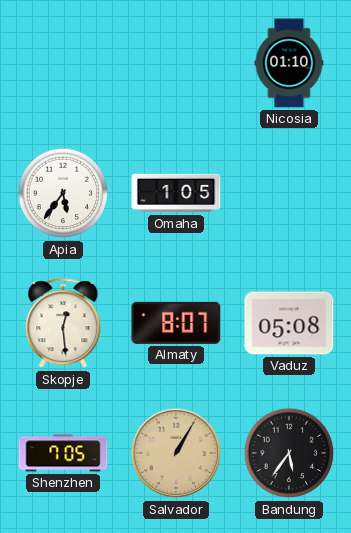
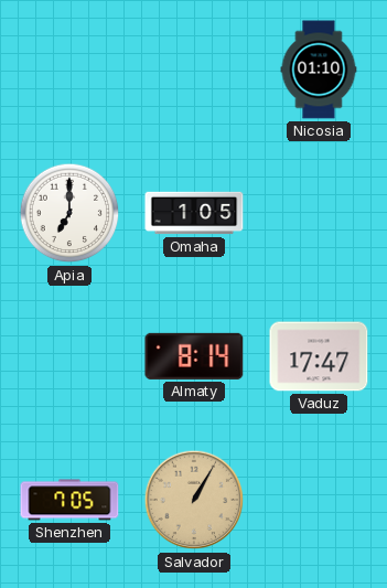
Apia: 5:36 -> 7:00
Skopje: 12:29 -> none
Almaty: 8:07 -> 8:14
Vaduz: 05:08 -> 17:47
Bandung: 5:36 -> none
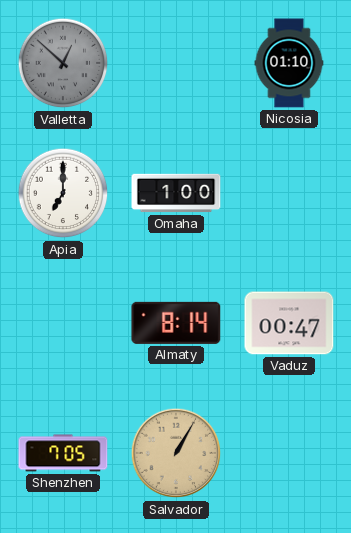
Valletta: none -> 12:52
Omaha: 1:05 -> 1:00
Vaduz: 17:47 -> 00:47
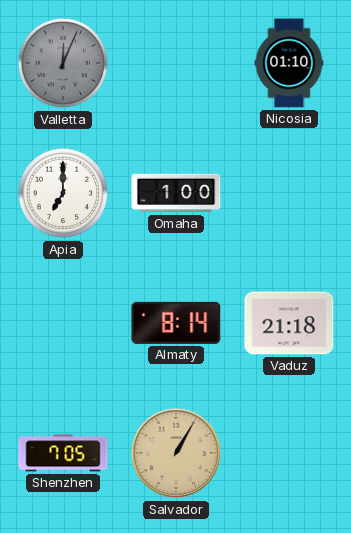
Valletta: 12:52 -> 12:04
Vaduz: 00:47 -> 21:18
